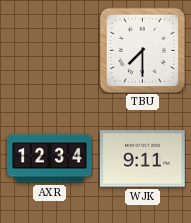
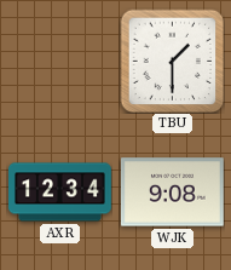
TBU: 7:30 -> 1:30
WJK: 9:11 -> 9:08
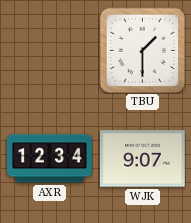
WJK: 9:08 -> 9:07
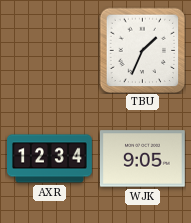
TBU: 1:30 -> 1:34
WJK: 9:07 -> 9:05
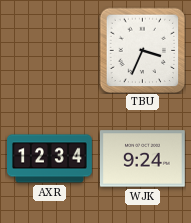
TBU: 1:34 -> 3:34
WJK: 9:05 -> 9:24
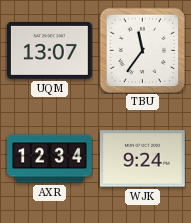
UQM: none -> 13:07
TBU: 3:34 -> 11:36
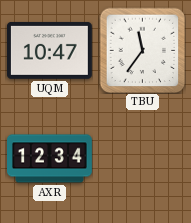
UQM: 13:07 -> 10:47
WJK: 9:24 -> none
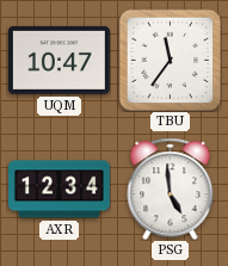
PSG: none -> 4:59
